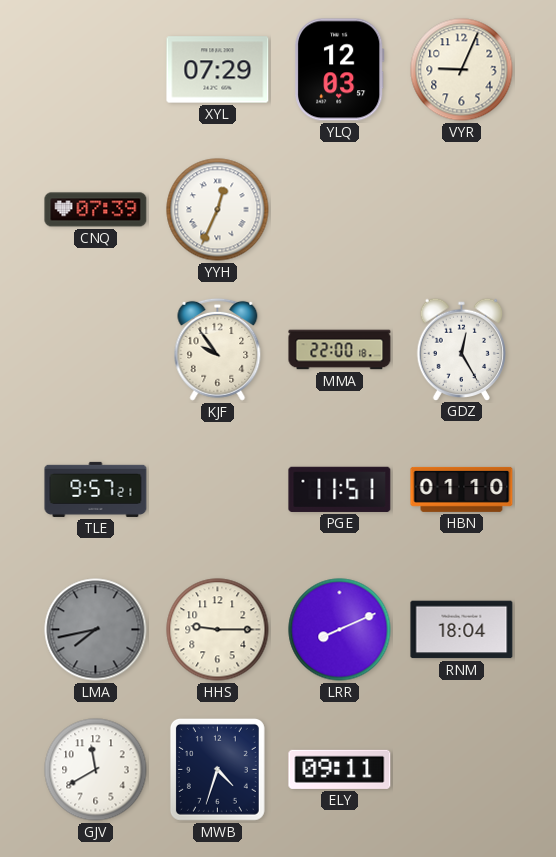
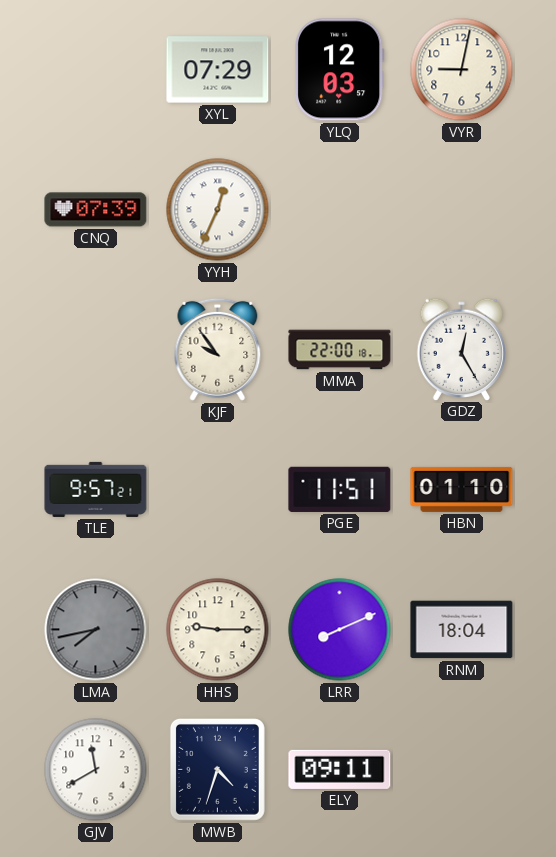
VYR: 9:04 -> 9:02
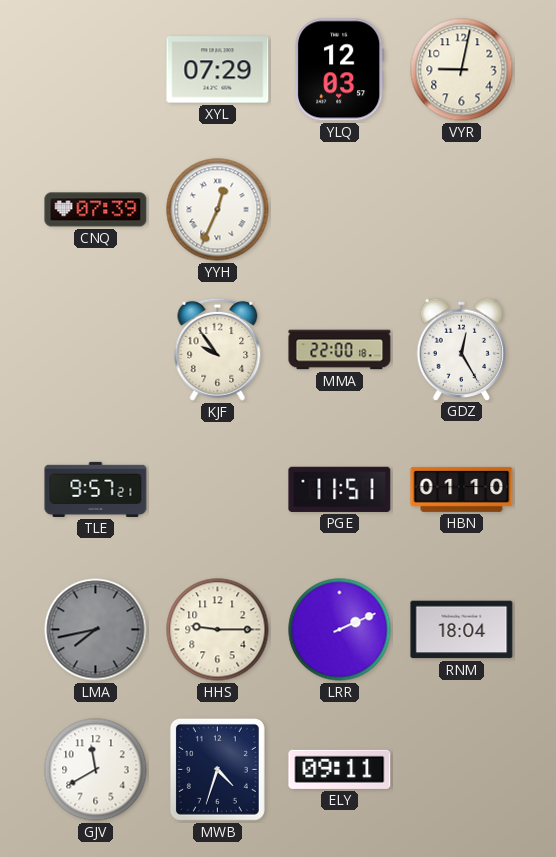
LRR: 8:11 -> 2:11
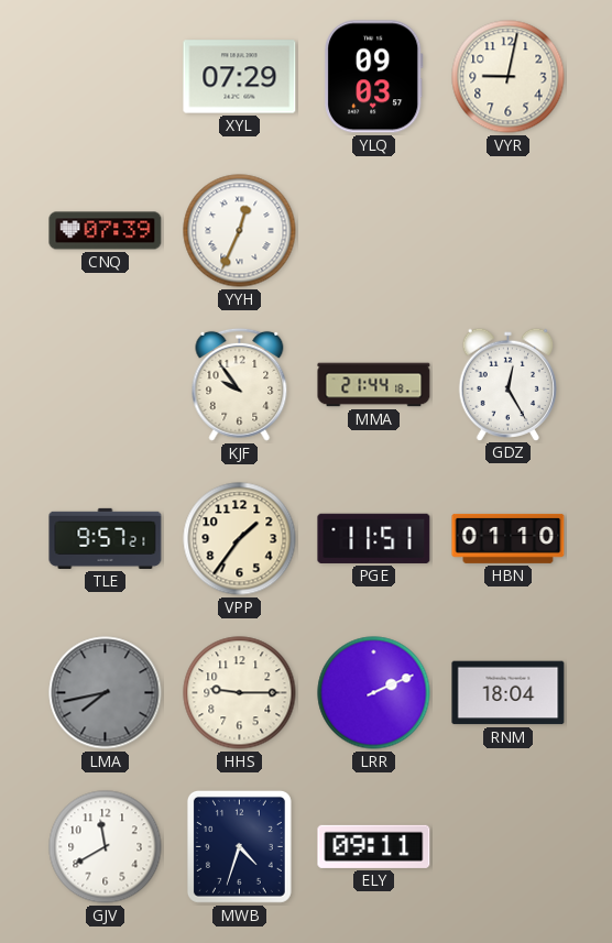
YLQ: 12:03 -> 09:03
MMA: 22:00 -> 21:44
VPP: none -> 1:36
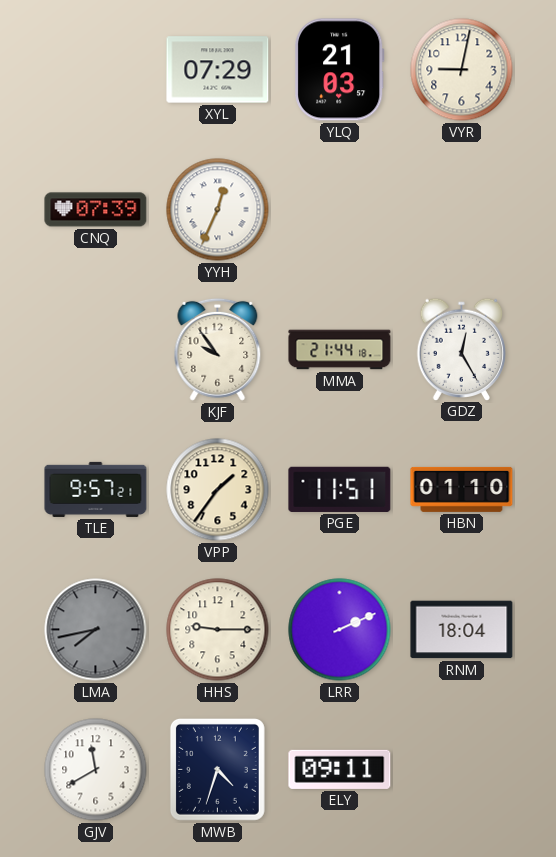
YLQ: 09:03 -> 21:03
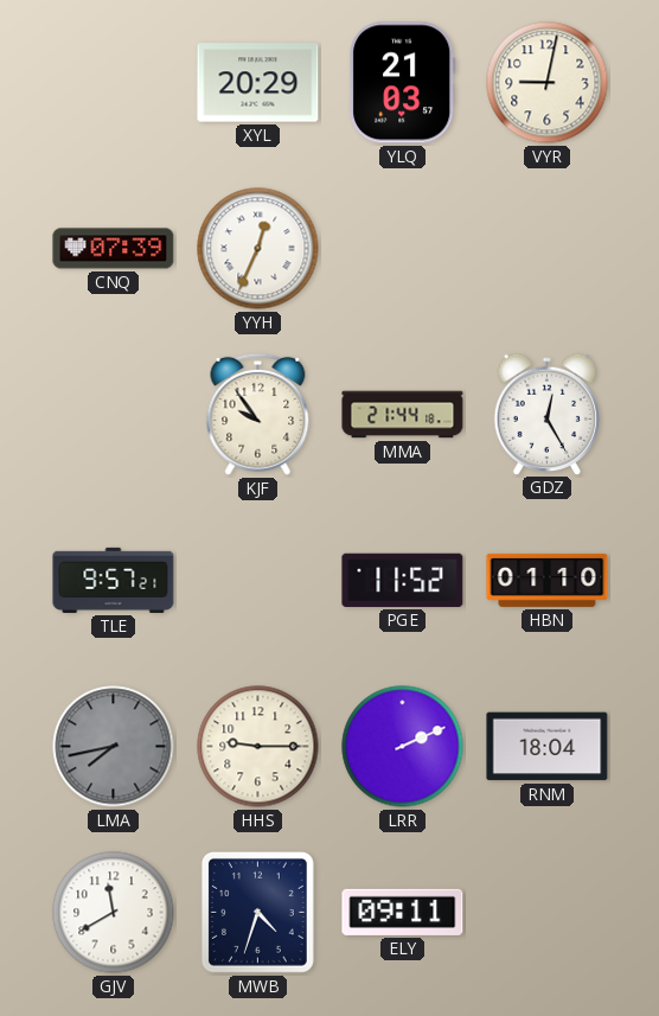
XYL: 07:29 -> 20:29
VPP: 1:36 -> none
PGE: 11:51 -> 11:52
